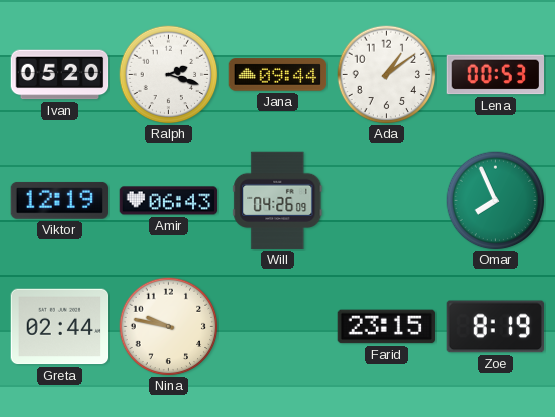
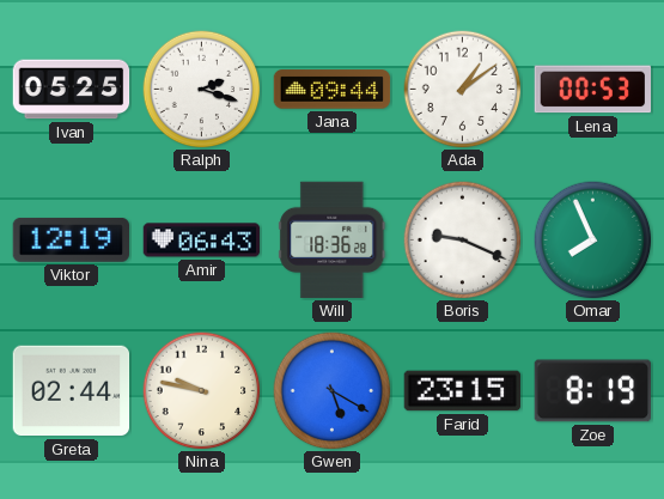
Ivan: 05:20 -> 05:25
Will: 04:26 -> 18:36
Boris: none -> 9:19
Gwen: none -> 5:20
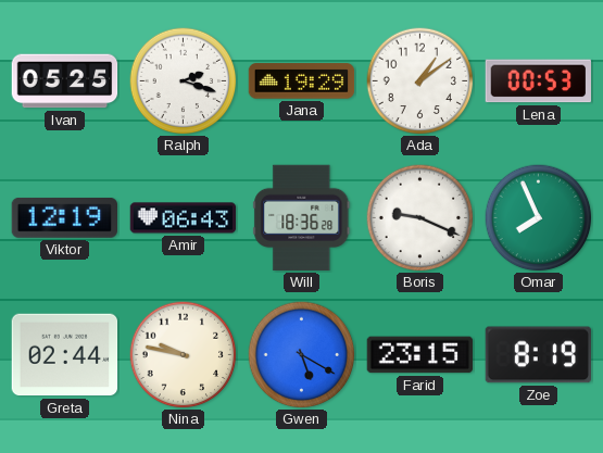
Jana: 09:44 -> 19:29
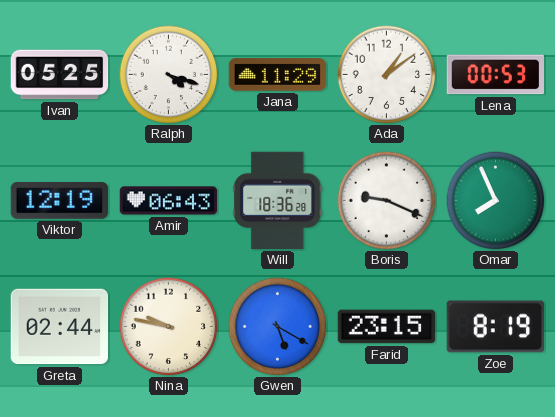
Ralph: 2:18 -> 4:18
Jana: 19:29 -> 11:29
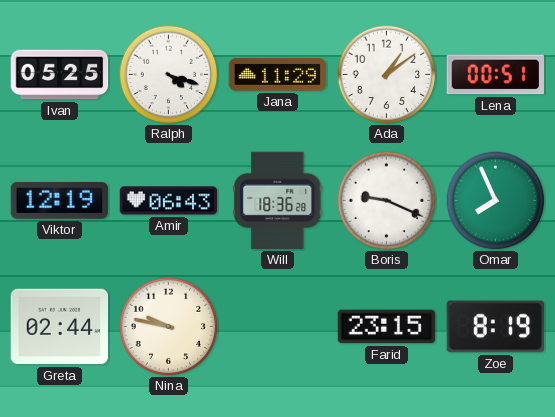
Lena: 00:53 -> 00:51
Gwen: 5:20 -> none
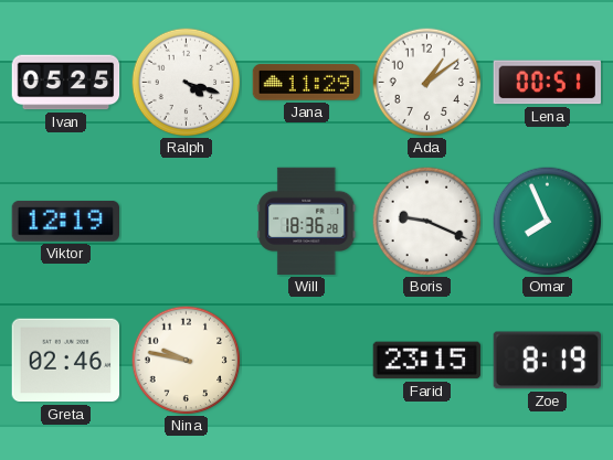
Amir: 06:43 -> none
Greta: 02:44 -> 02:46
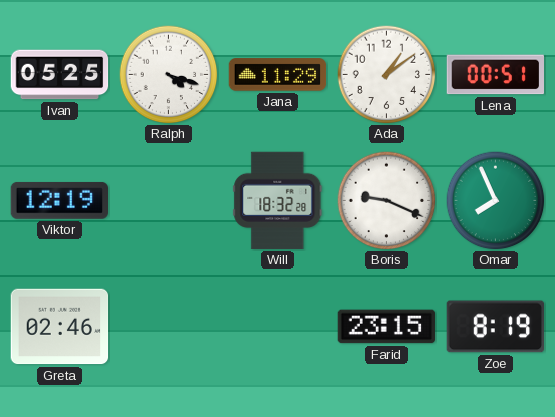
Will: 18:36 -> 18:32
Nina: 9:47 -> none
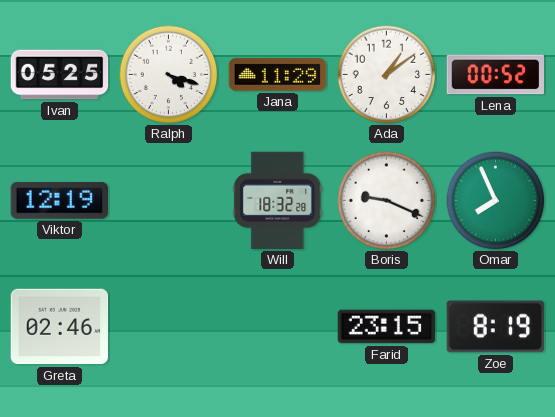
Lena: 00:51 -> 00:52
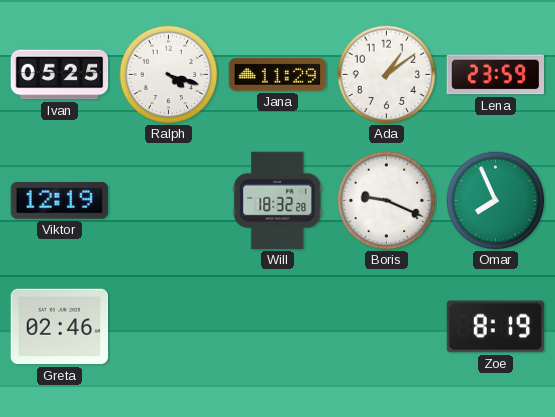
Lena: 00:52 -> 23:59
Farid: 23:15 -> none
